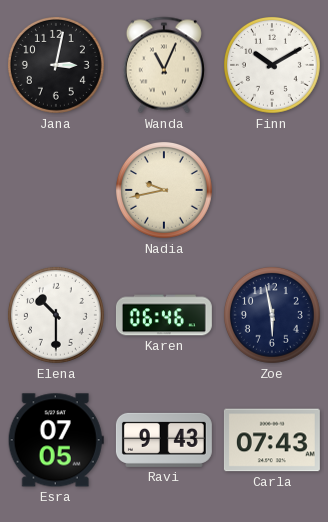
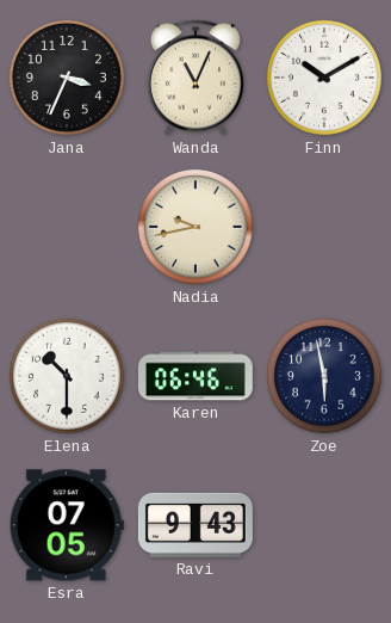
Jana: 3:02 -> 3:34
Carla: 07:43 -> none
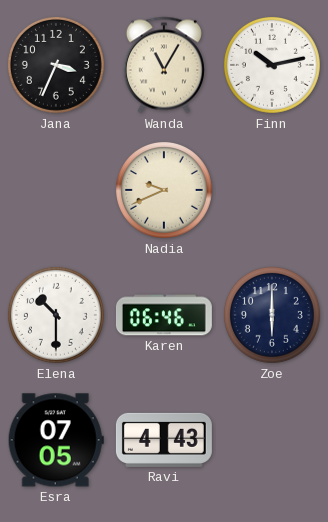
Wanda: 11:04 -> 11:05
Finn: 10:10 -> 10:13
Nadia: 9:43 -> 9:41
Zoe: 5:58 -> 6:00
Ravi: 9:43 -> 4:43
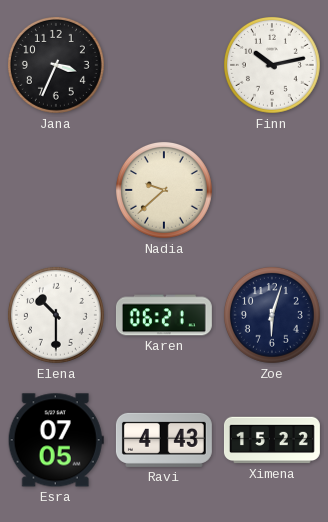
Wanda: 11:05 -> none
Nadia: 9:41 -> 9:38
Karen: 06:46 -> 06:21
Zoe: 6:00 -> 6:03
Ximena: none -> 15:22
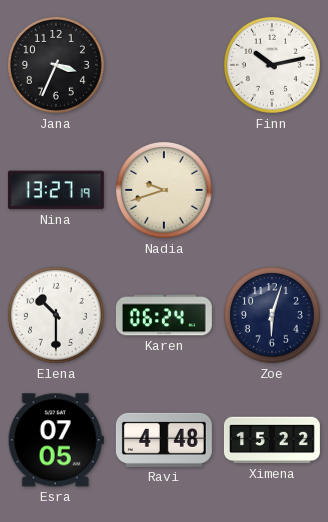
Nina: none -> 13:27
Nadia: 9:38 -> 9:42
Karen: 06:21 -> 06:24
Ravi: 4:43 -> 4:48
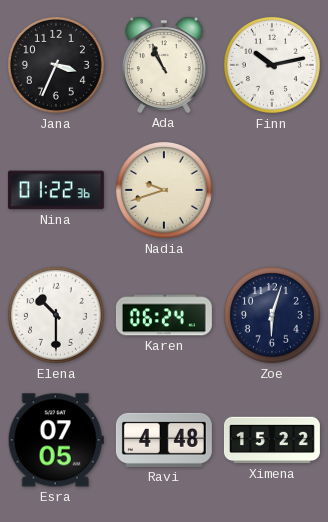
Ada: none -> 10:56
Nina: 13:27 -> 01:22
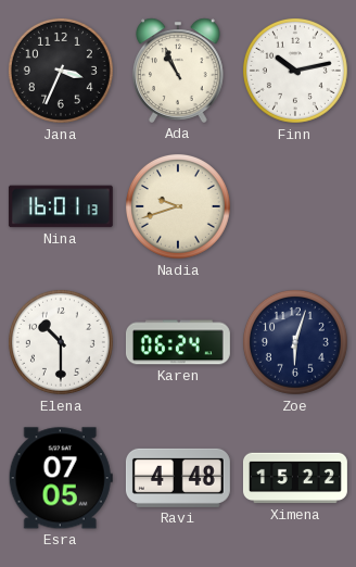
Nina: 01:22 -> 16:01
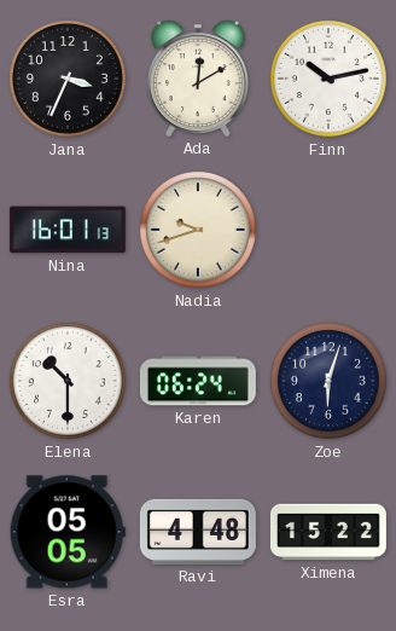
Ada: 10:56 -> 12:10
Esra: 07:05 -> 05:05
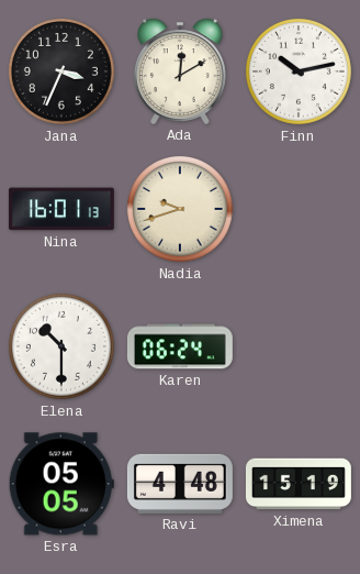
Zoe: 6:03 -> none
Ximena: 15:22 -> 15:19
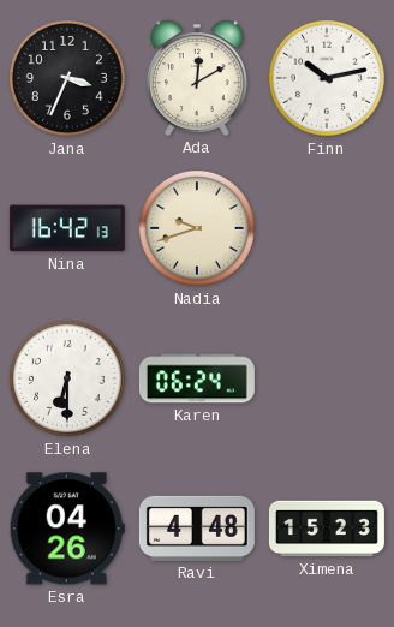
Nina: 16:01 -> 16:42
Elena: 10:30 -> 6:30
Esra: 05:05 -> 04:26
Ximena: 15:19 -> 15:23
